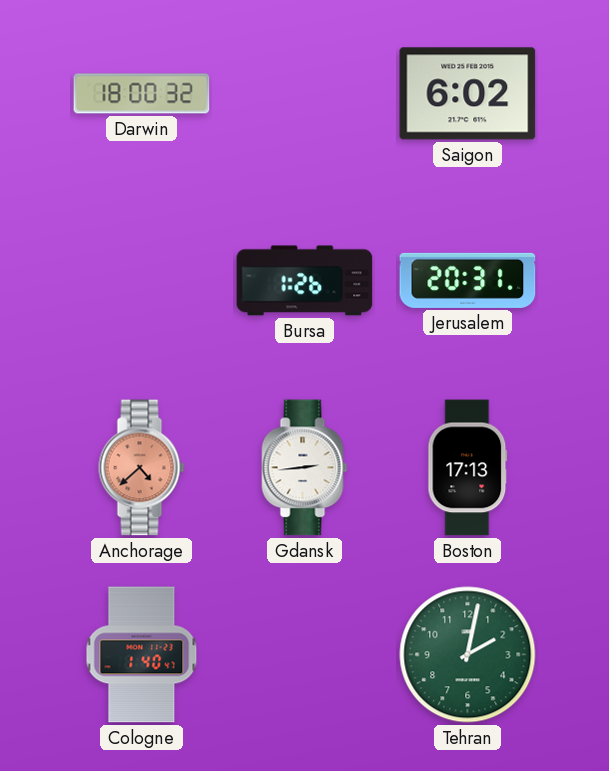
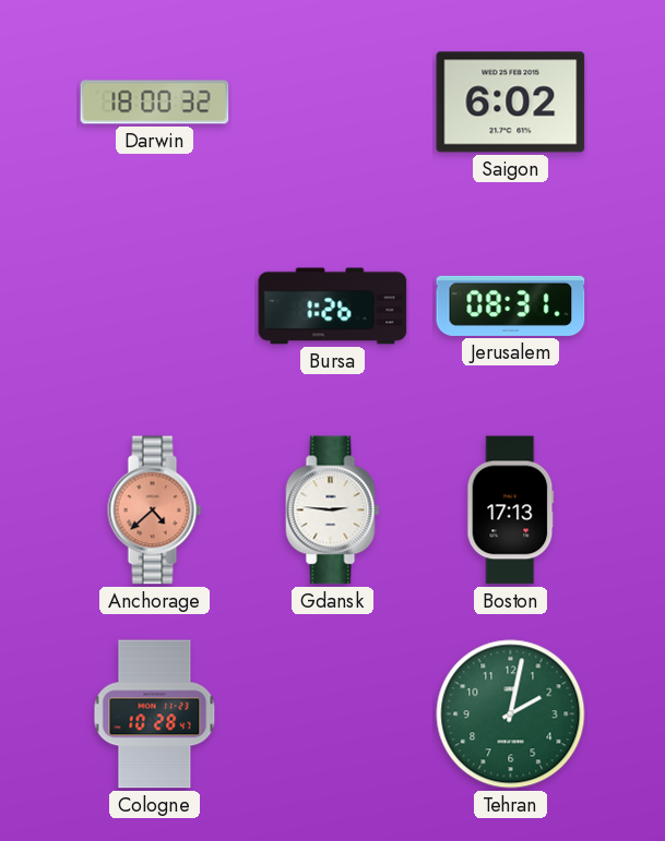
Jerusalem: 20:31 -> 08:31
Gdansk: 2:44 -> 2:46
Cologne: 1:40 -> 10:28
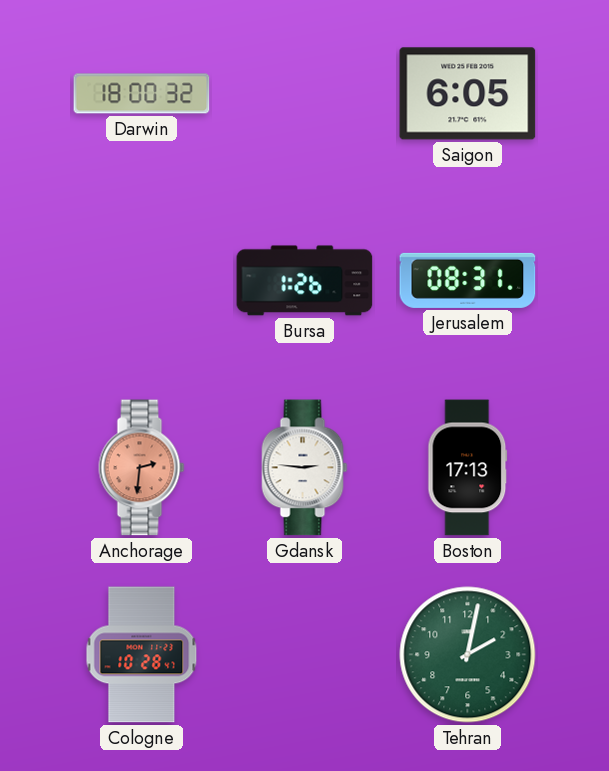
Saigon: 6:02 -> 6:05
Anchorage: 4:38 -> 2:31
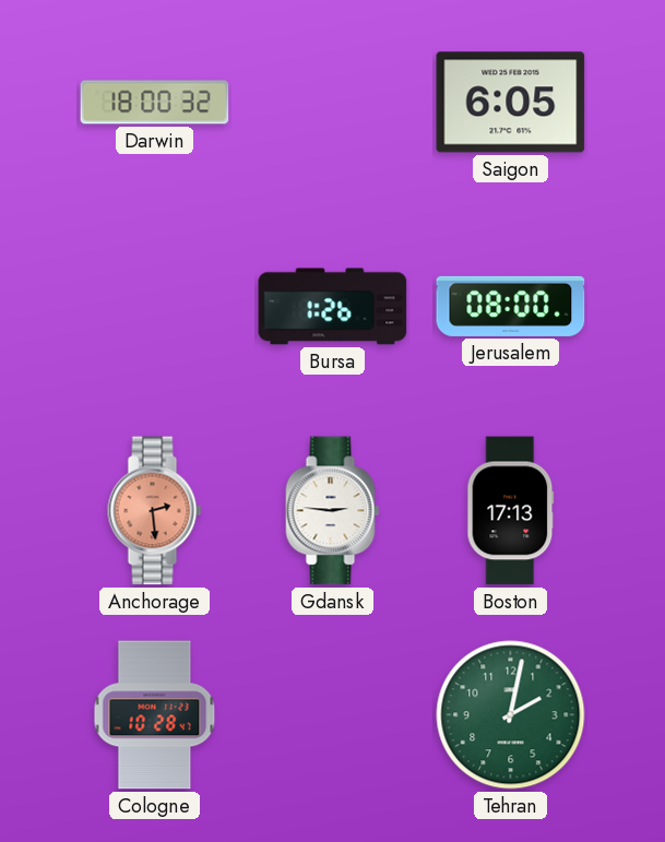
Jerusalem: 08:31 -> 08:00
Anchorage: 2:31 -> 2:29
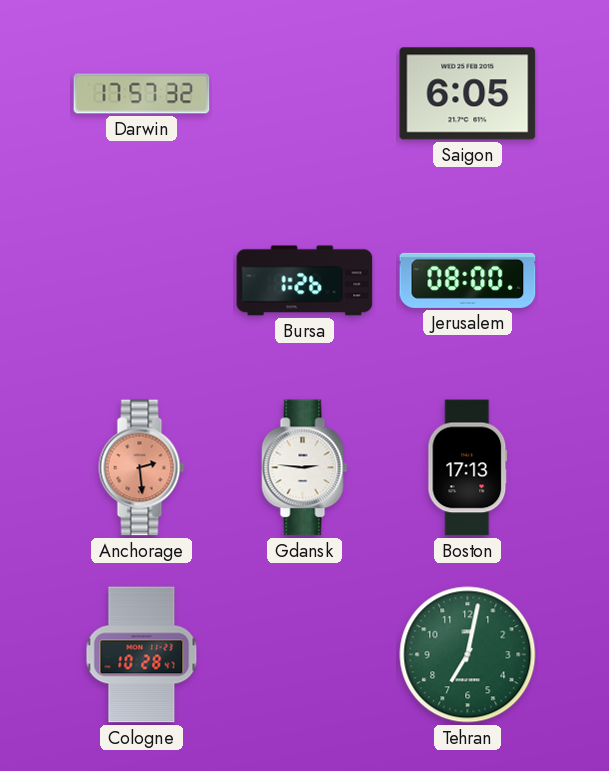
Darwin: 18:00 -> 17:57
Tehran: 2:02 -> 7:02
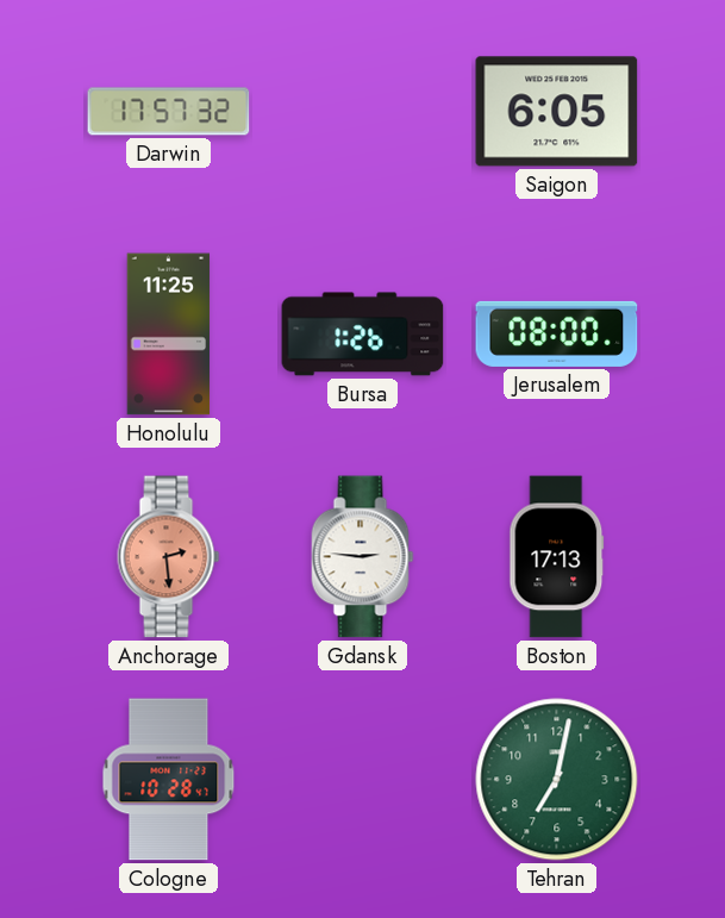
Honolulu: none -> 11:25
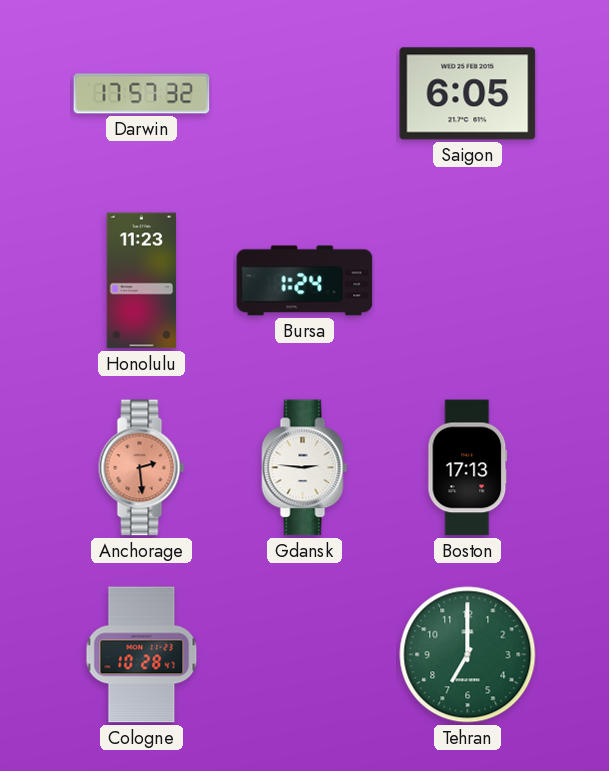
Honolulu: 11:25 -> 11:23
Bursa: 1:26 -> 1:24
Jerusalem: 08:00 -> none
Tehran: 7:02 -> 7:00
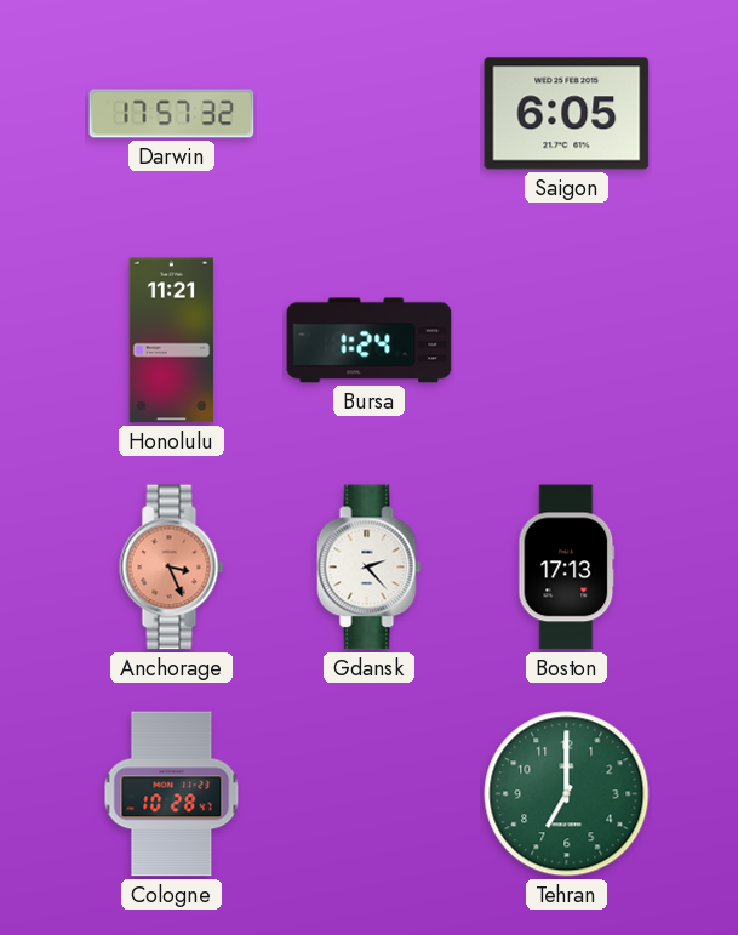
Honolulu: 11:23 -> 11:21
Anchorage: 2:29 -> 3:26
Gdansk: 2:46 -> 2:23
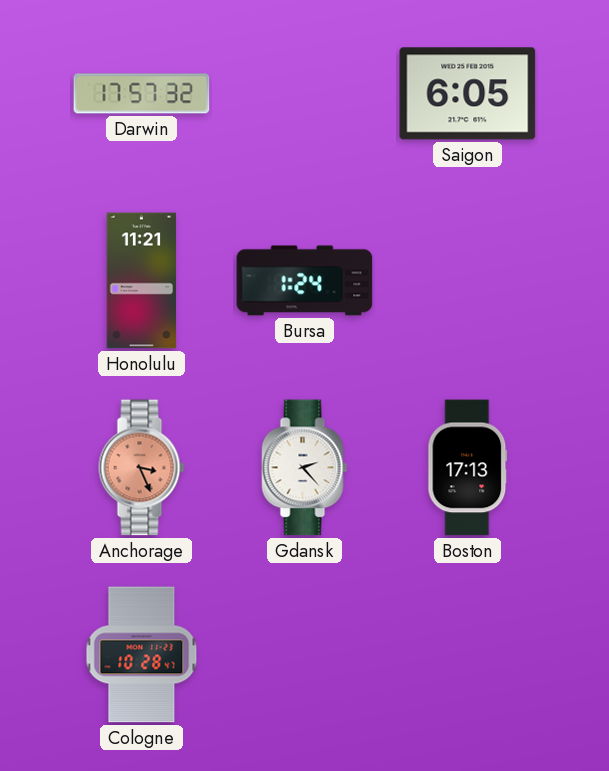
Tehran: 7:00 -> none
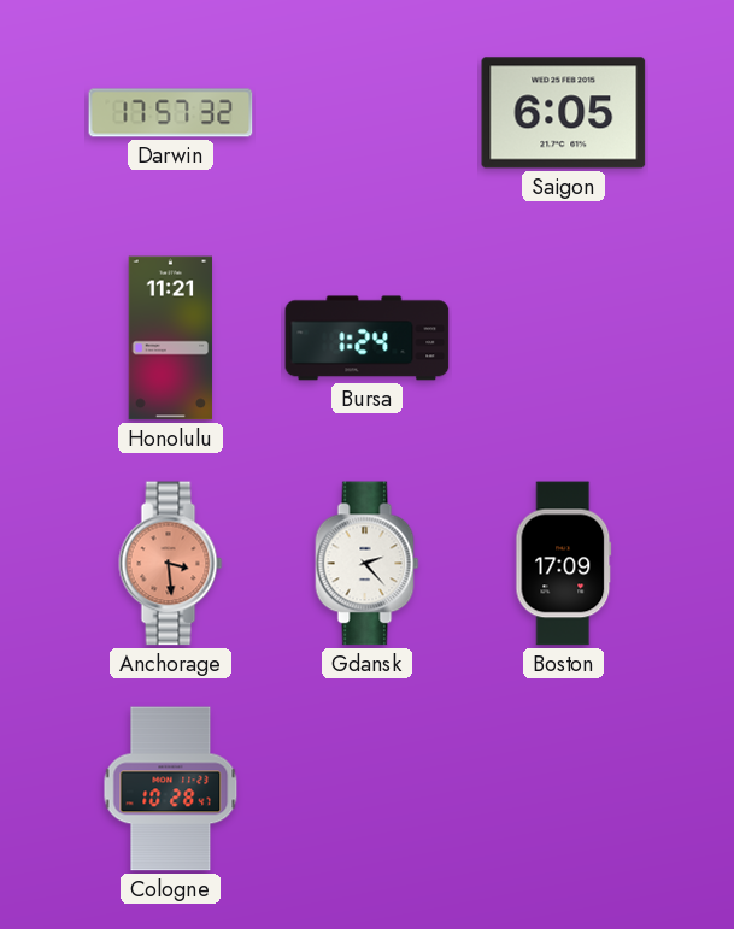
Anchorage: 3:26 -> 3:29
Boston: 17:13 -> 17:09
